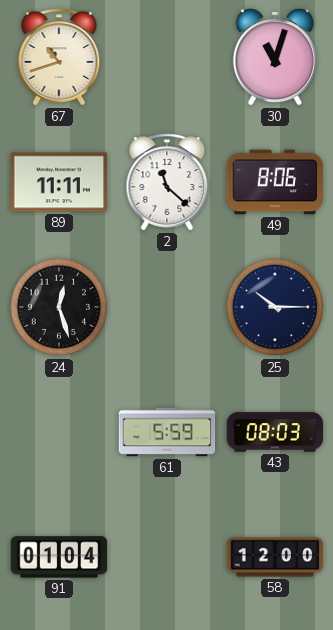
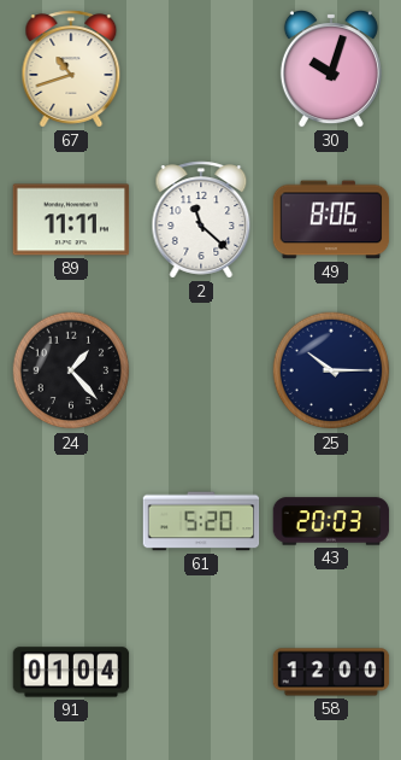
30: 11:03 -> 10:03
24: 12:27 -> 1:23
61: 5:59 -> 5:20
43: 08:03 -> 20:03
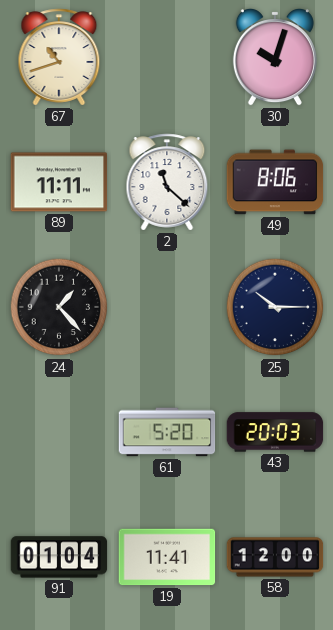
19: none -> 11:41
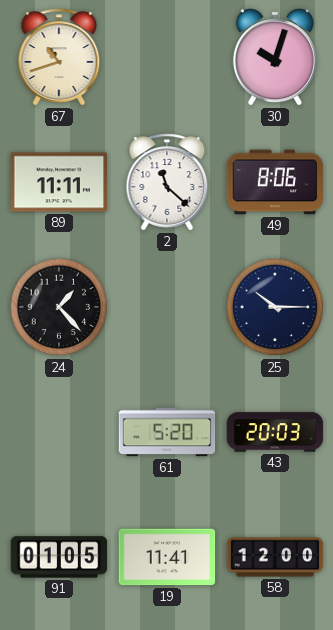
91: 01:04 -> 01:05
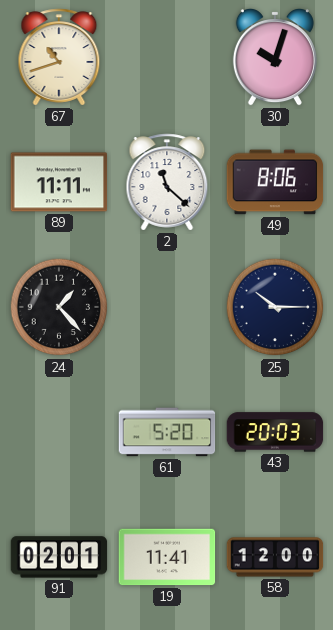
91: 01:05 -> 02:01
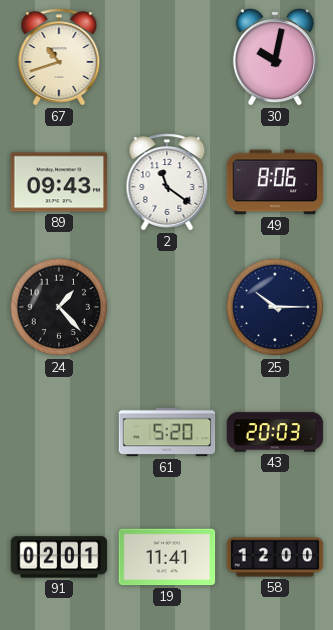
30: 10:03 -> 10:02
89: 11:11 -> 09:43
2: 11:22 -> 11:21
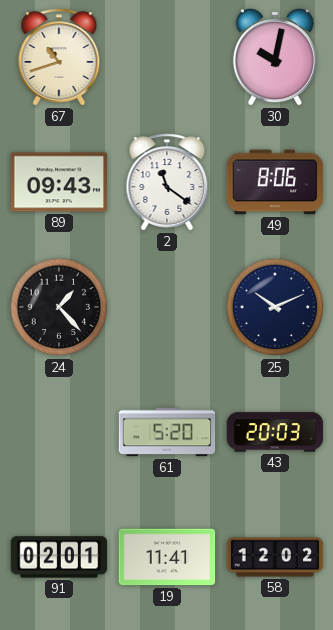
25: 10:15 -> 10:11
58: 12:00 -> 12:02
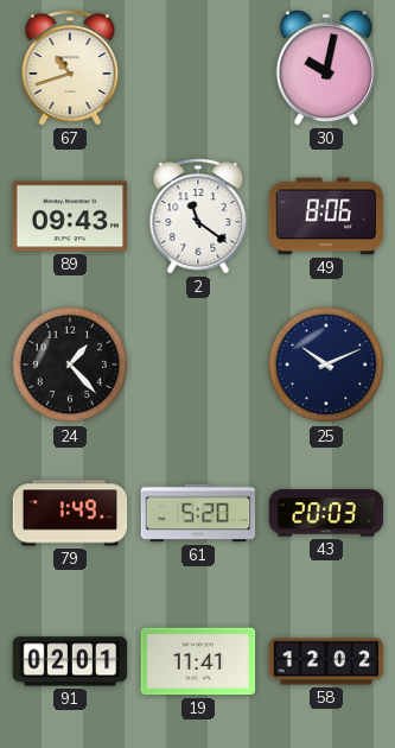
79: none -> 1:49
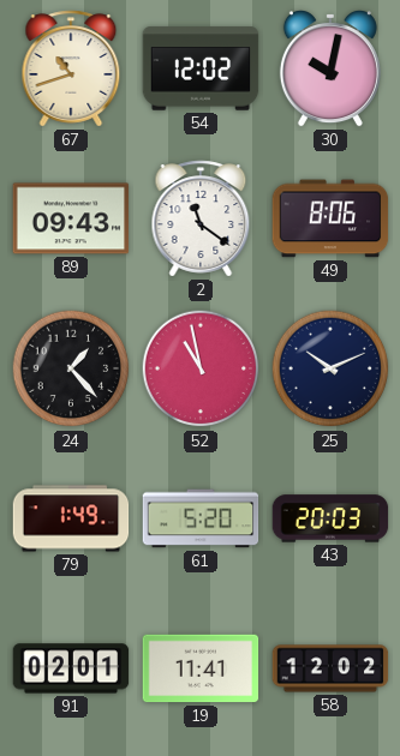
54: none -> 12:02
52: none -> 10:58
